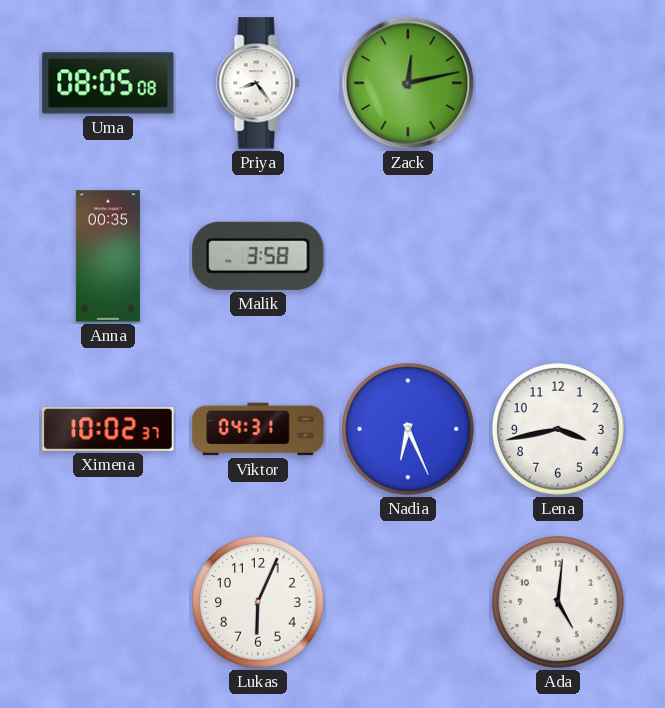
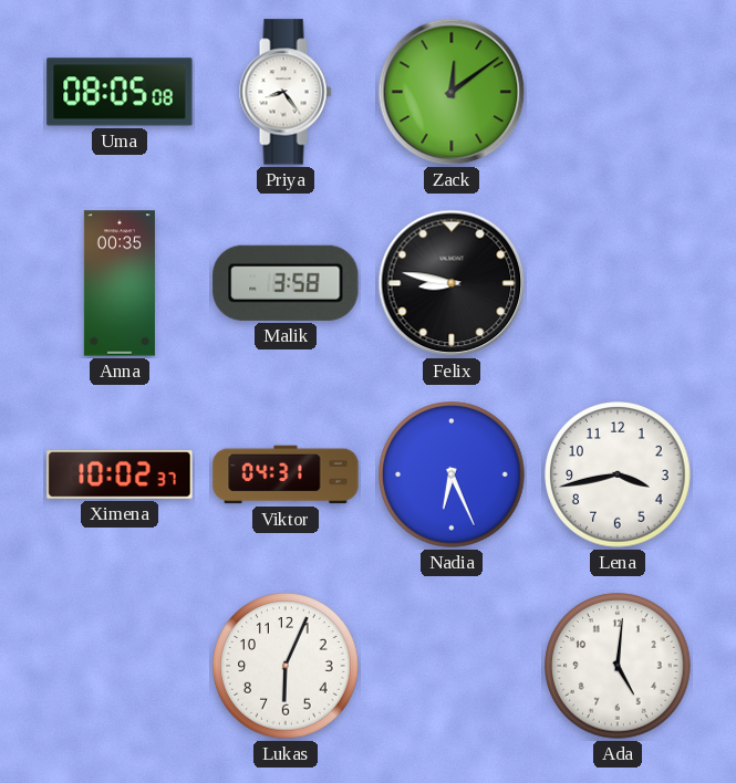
Zack: 12:13 -> 12:09
Felix: none -> 8:47
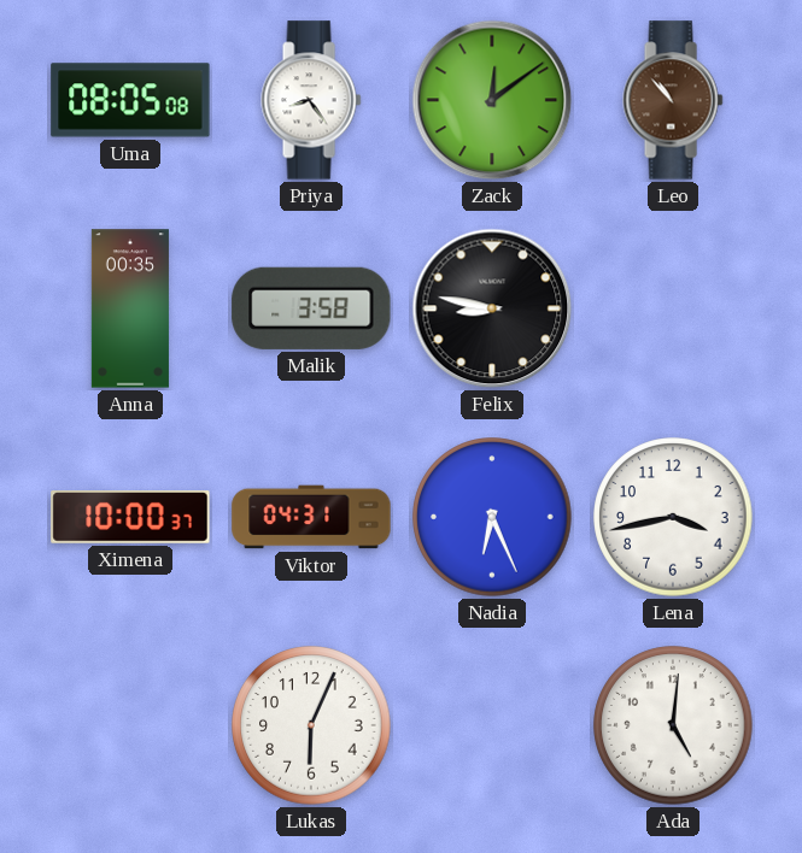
Leo: none -> 10:53
Ximena: 10:02 -> 10:00
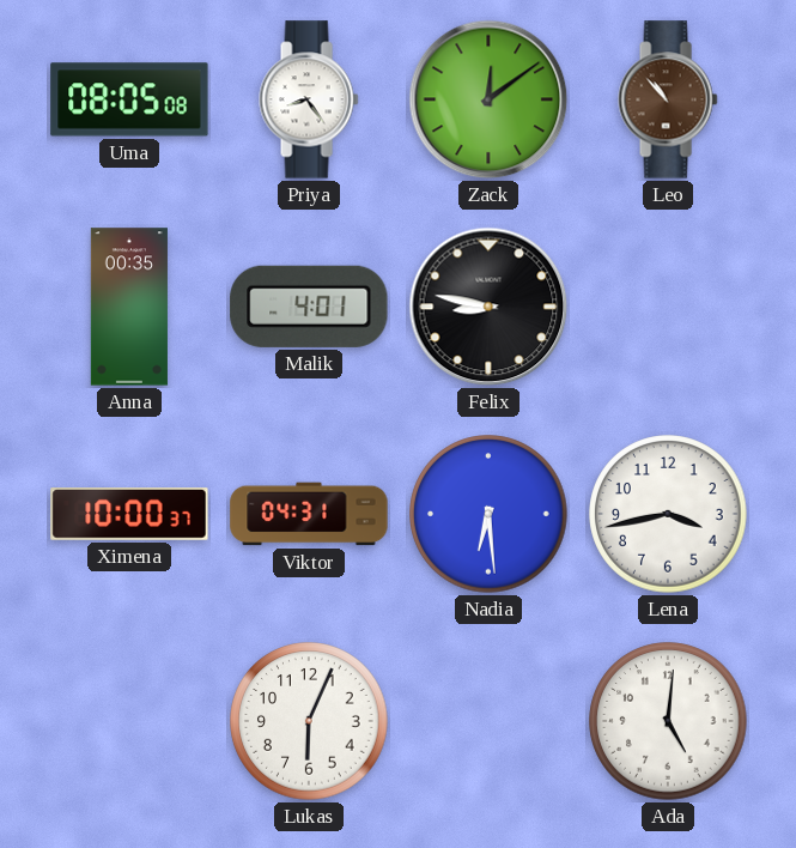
Malik: 3:58 -> 4:01
Nadia: 6:26 -> 6:29
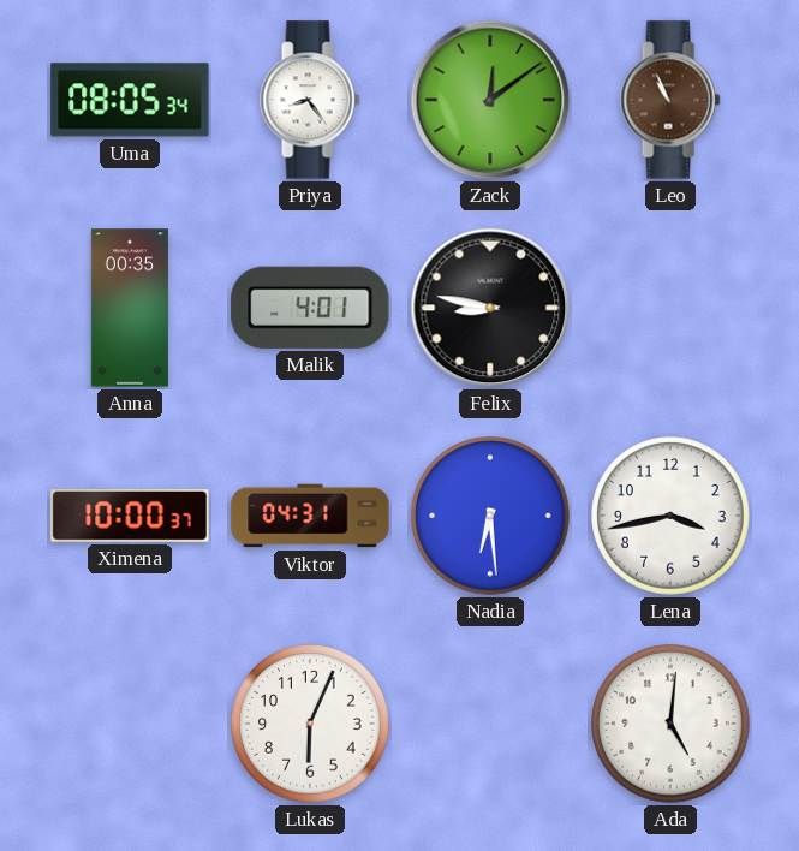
Uma: 08:05:08 -> 08:05:34
Leo: 10:53 -> 10:56
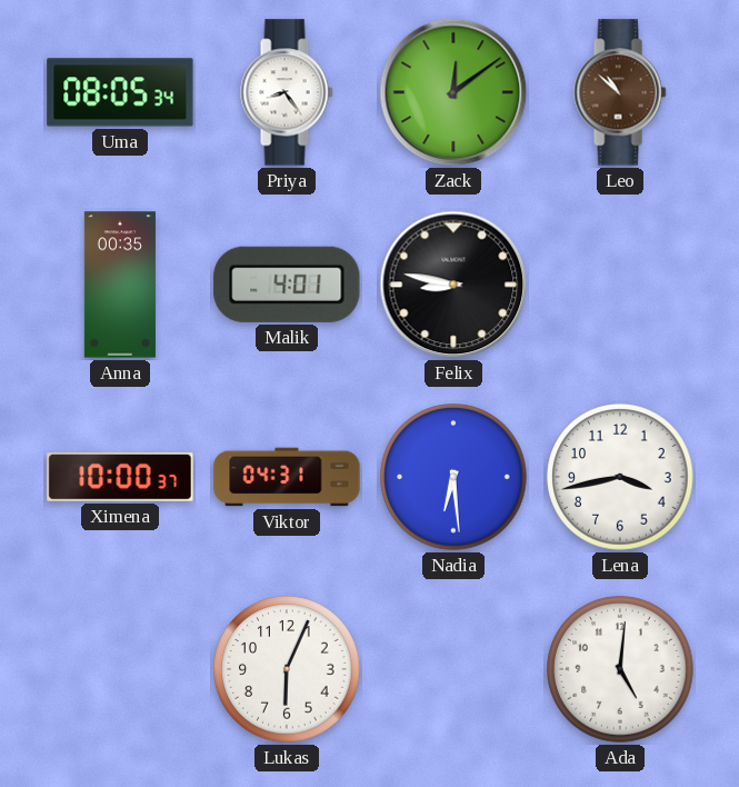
Leo: 10:56 -> 10:52
